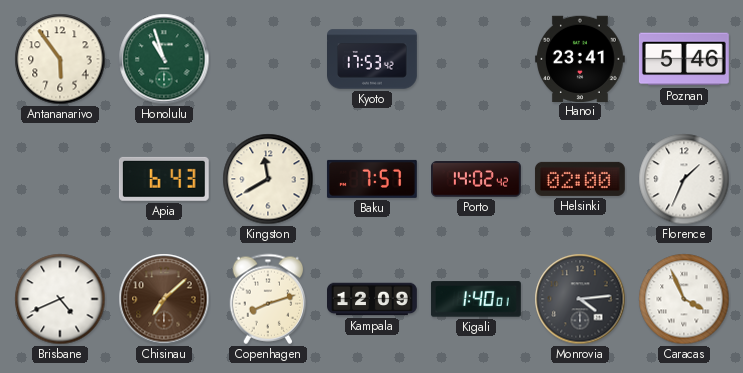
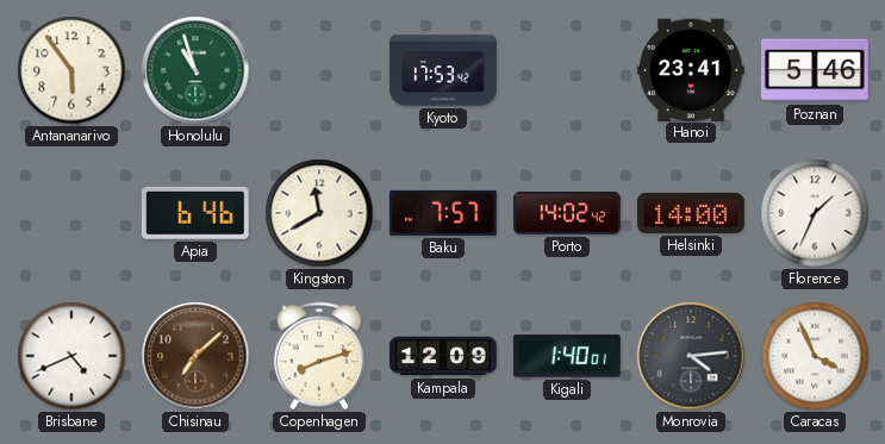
Apia: 6:43 -> 6:46
Helsinki: 02:00 -> 14:00
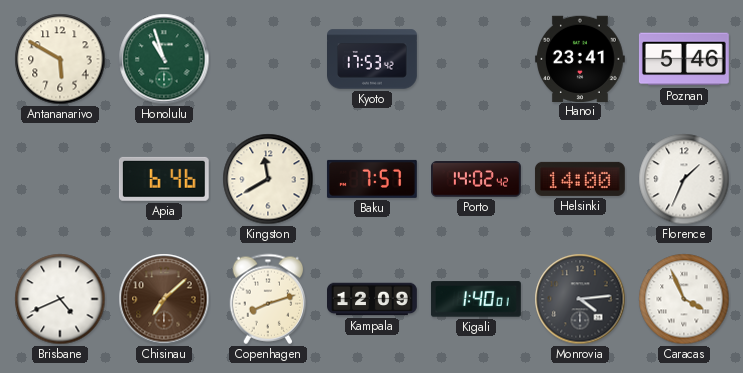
Antananarivo: 5:54 -> 5:50
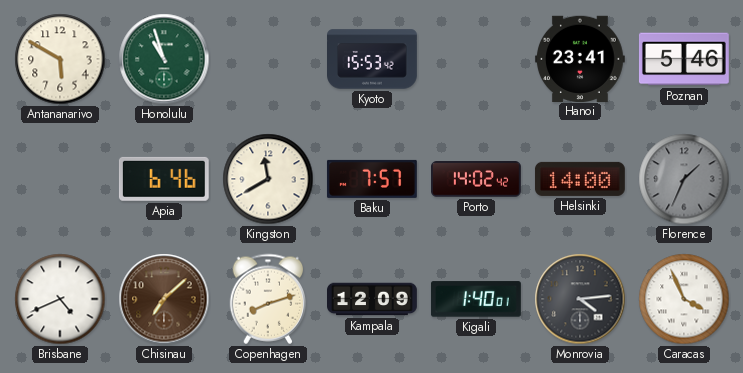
Kyoto: 17:53 -> 15:53
Florence dial: white -> grey
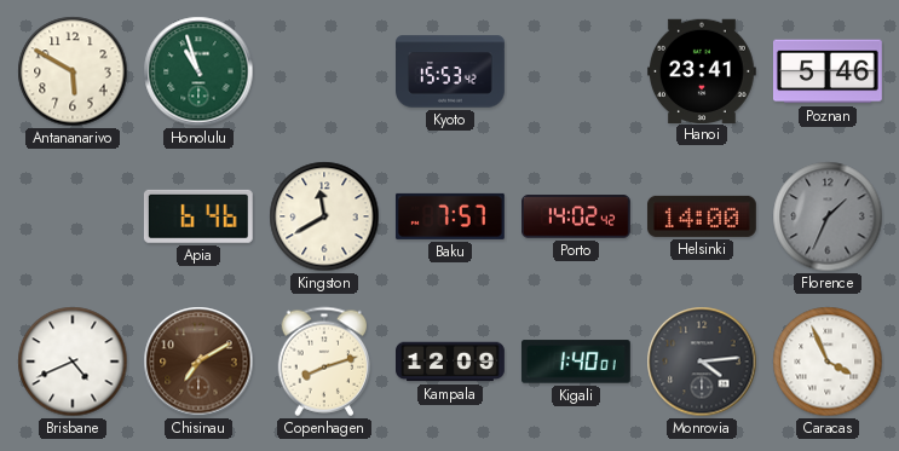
Chisinau: 7:08 -> 7:10
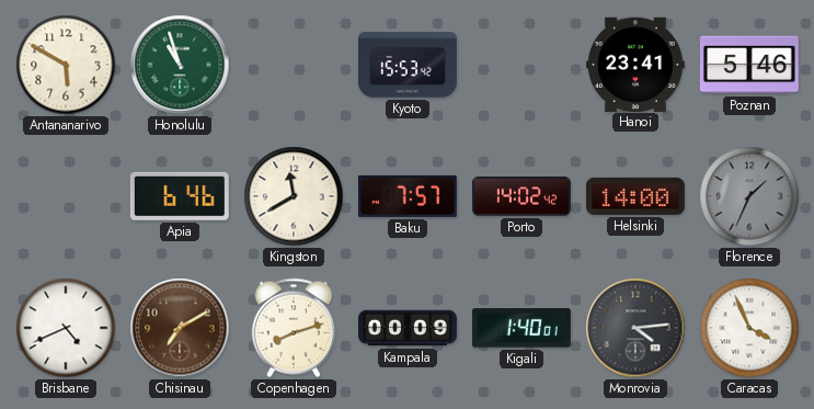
Kampala: 12:09 -> 00:09
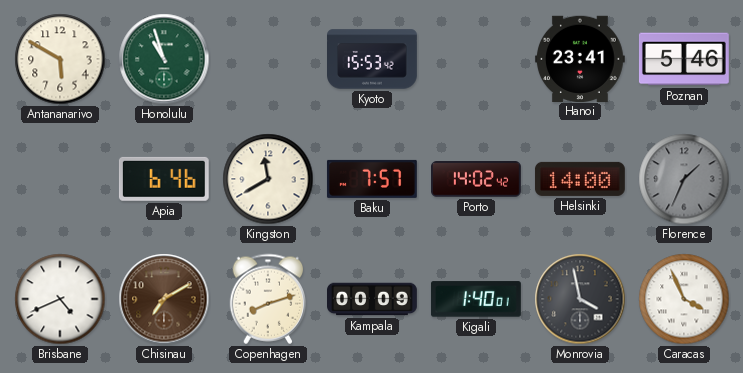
Monrovia: 4:14 -> 3:58
